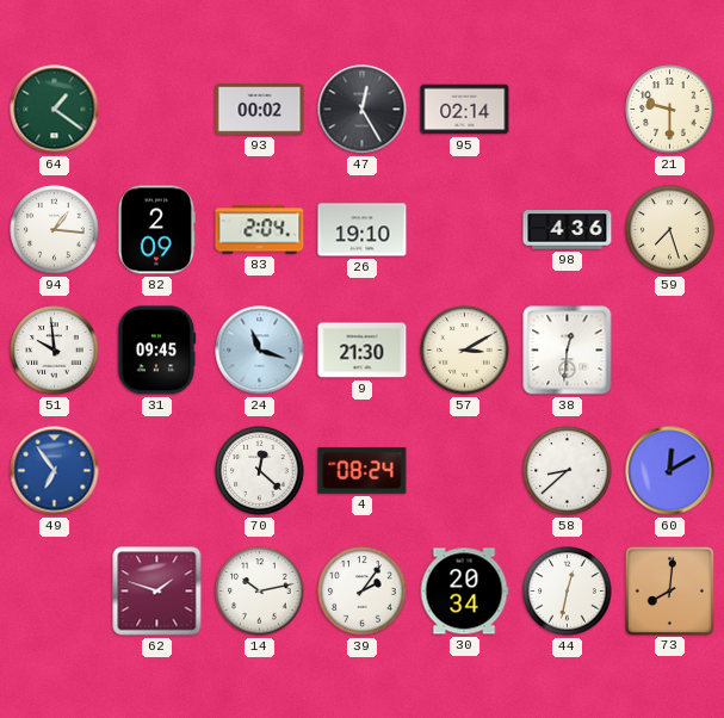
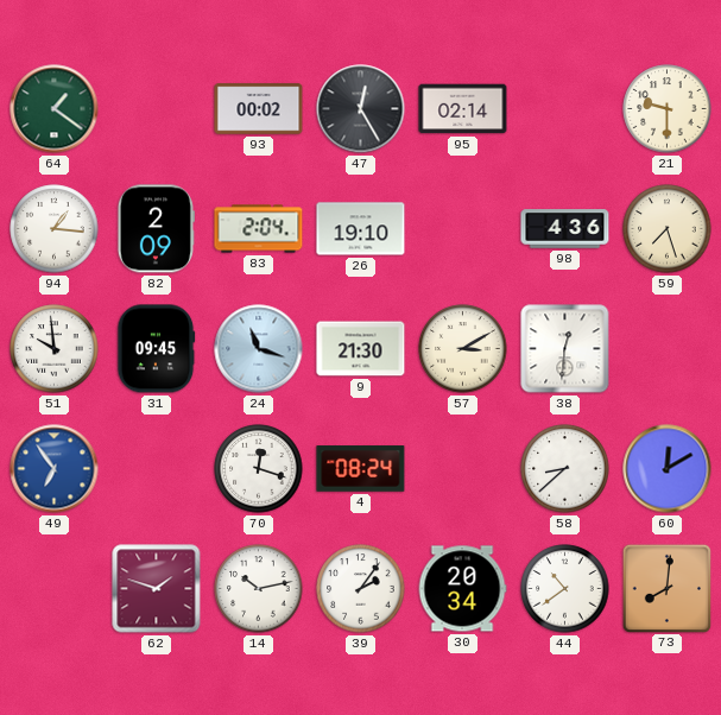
70: 12:22 -> 12:18
44: 12:32 -> 10:39
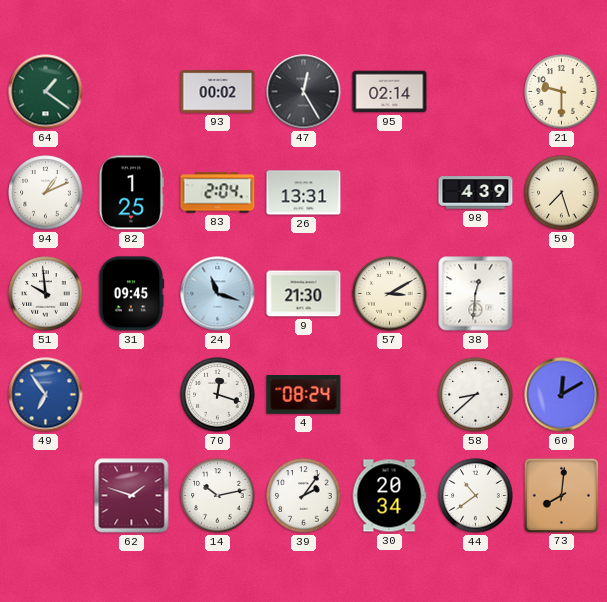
94: 1:16 -> 1:11
82: 2:09 -> 1:25
26: 19:10 -> 13:31
98: 4:36 -> 4:39
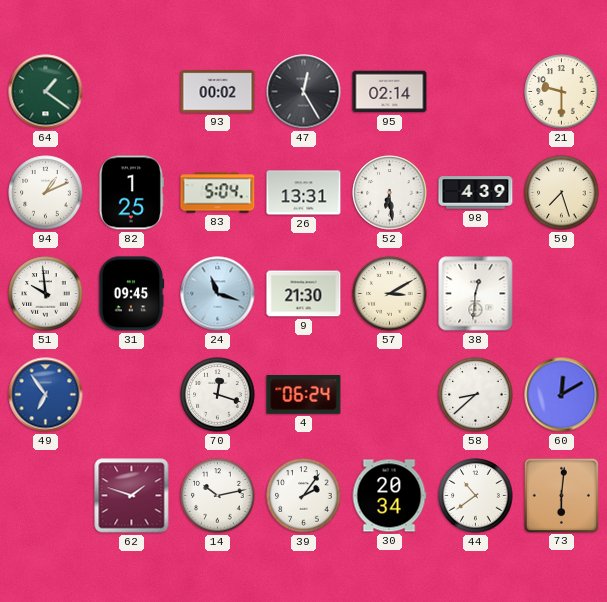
83: 2:04 -> 5:04
52: none -> 6:29
4: 08:24 -> 06:24
73: 8:01 -> 6:01
